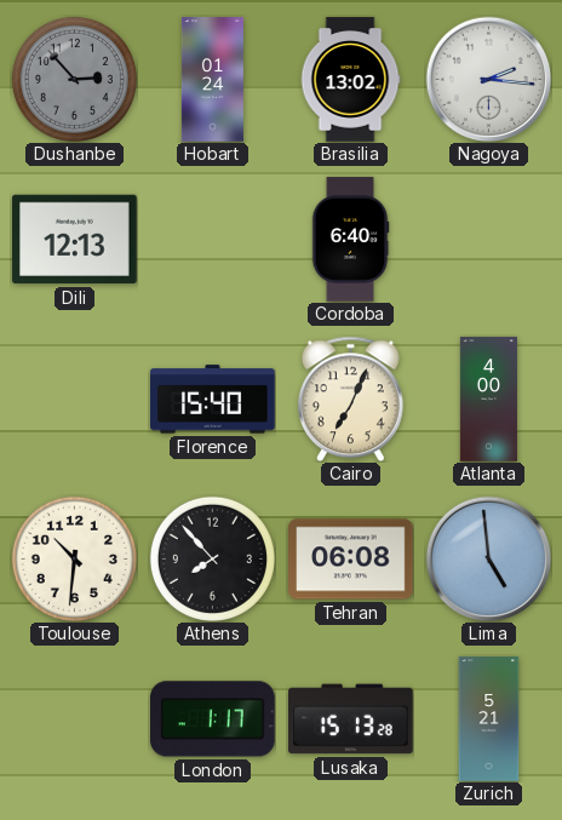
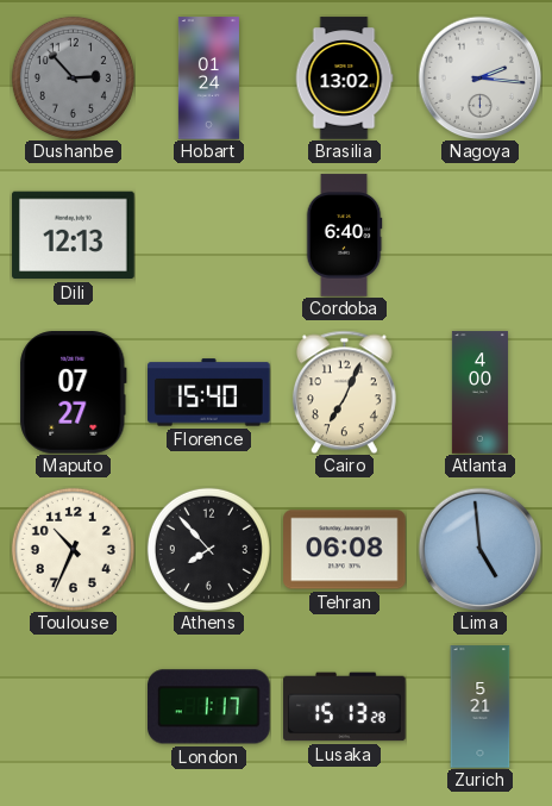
Maputo: none -> 07:27
Toulouse: 10:31 -> 10:34
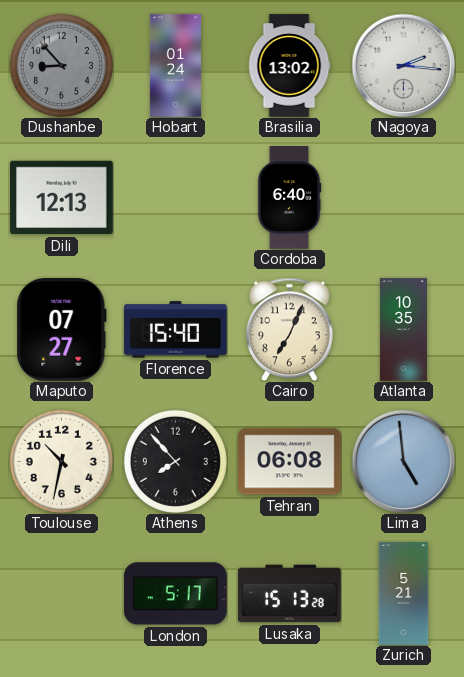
Dushanbe: 2:53 -> 8:53
Atlanta: 4:00 -> 10:35
Toulouse: 10:34 -> 10:32
London: 1:17 -> 5:17
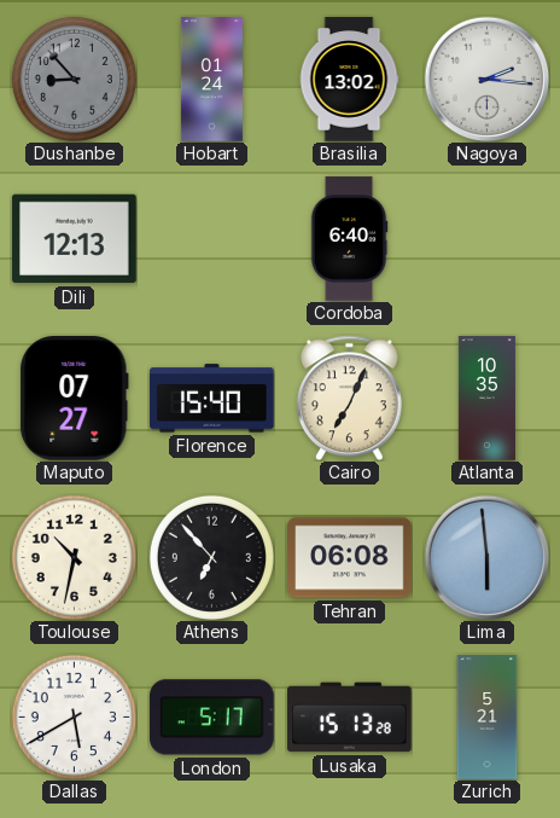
Athens: 7:53 -> 6:53
Lima: 4:59 -> 5:59
Dallas: none -> 5:40
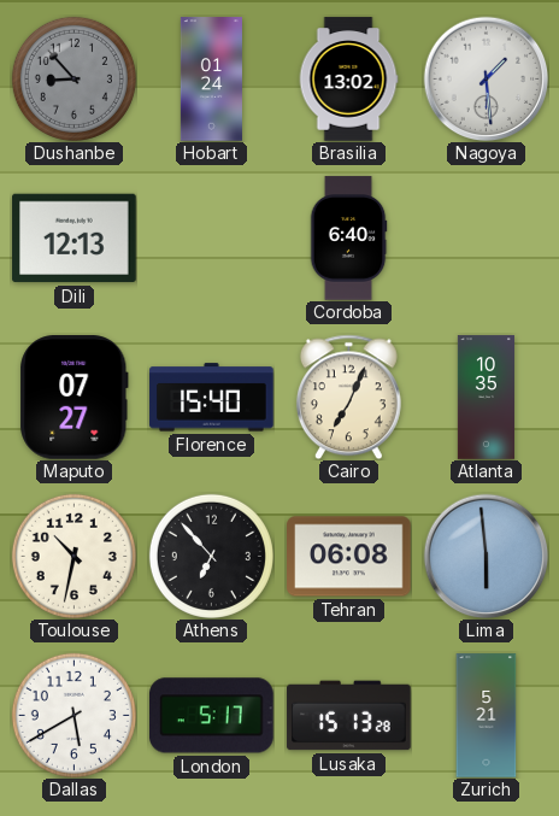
Nagoya: 2:16 -> 1:29
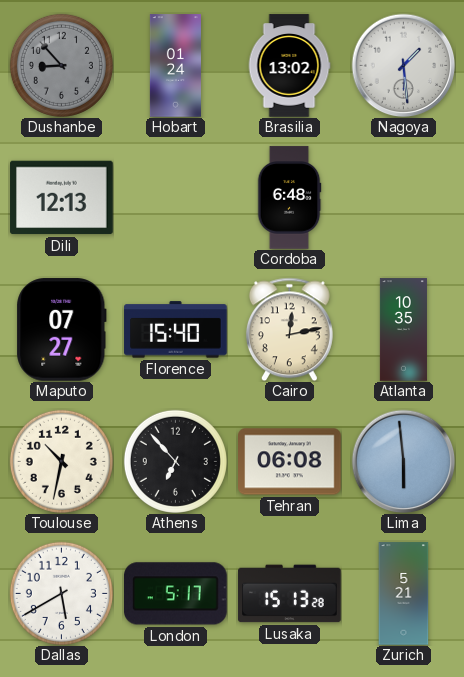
Cordoba: 6:40 -> 6:48
Cairo: 7:04 -> 12:13
